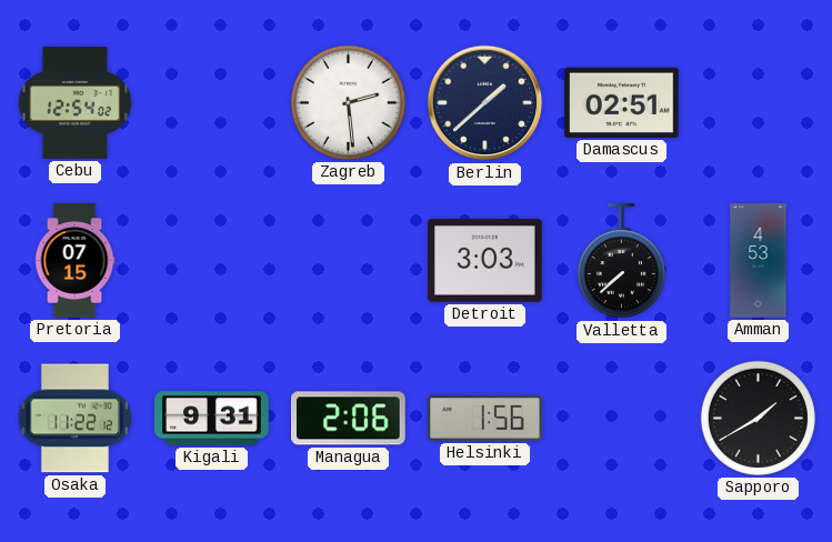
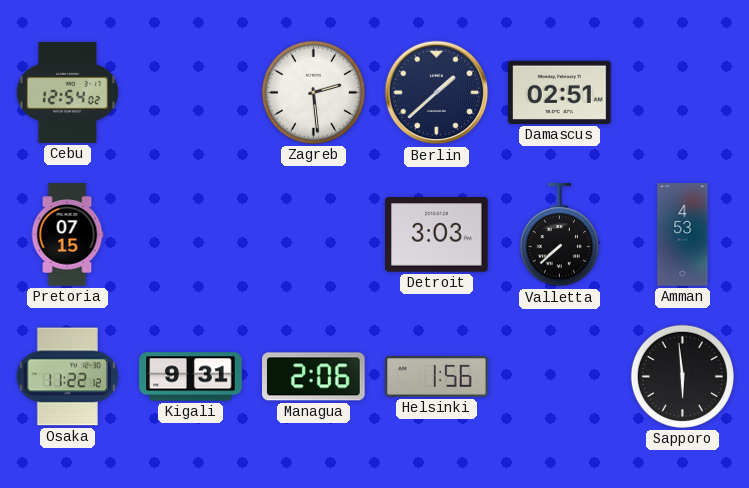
Sapporo: 1:40 -> 5:59
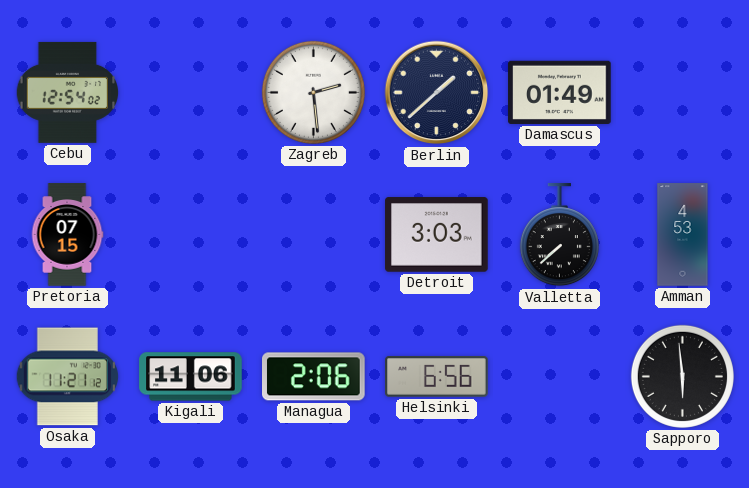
Damascus: 02:51 -> 01:49
Osaka: 11:22 -> 11:21
Kigali: 9:31 -> 11:06
Helsinki: 1:56 -> 6:56
